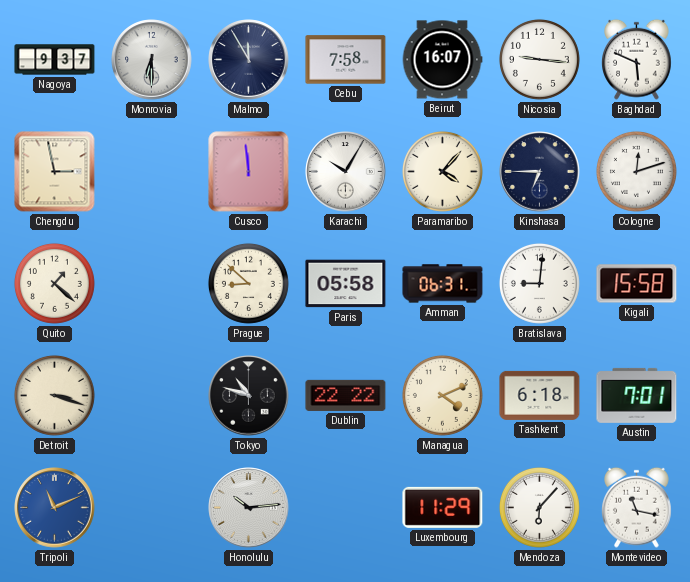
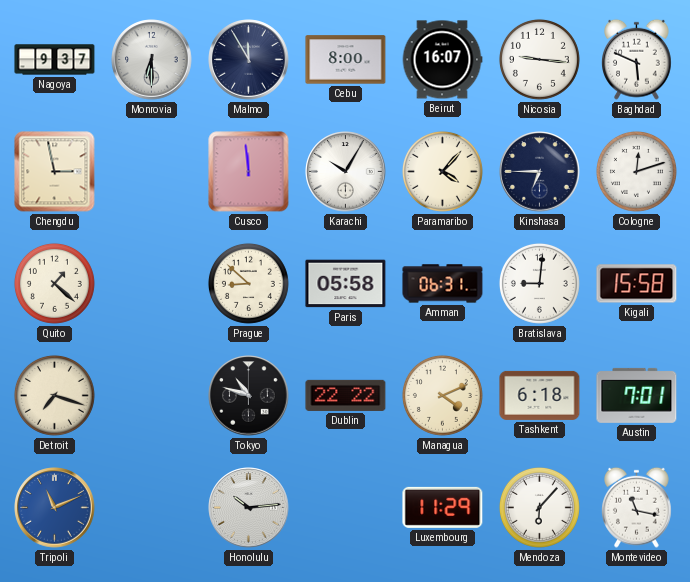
Cebu: 7:58 -> 8:00
Detroit: 3:18 -> 7:18
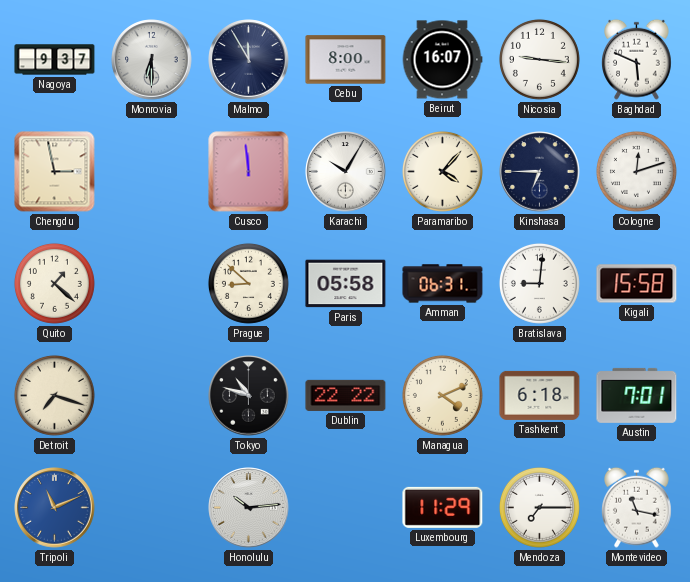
Mendoza: 6:07 -> 7:15
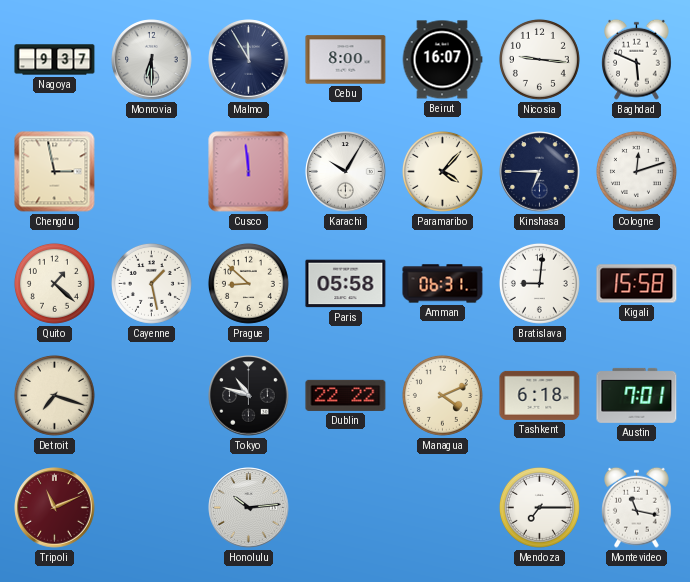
Cayenne: none -> 1:28
Tripoli dial: blue -> burgundy
Luxembourg: 11:29 -> none
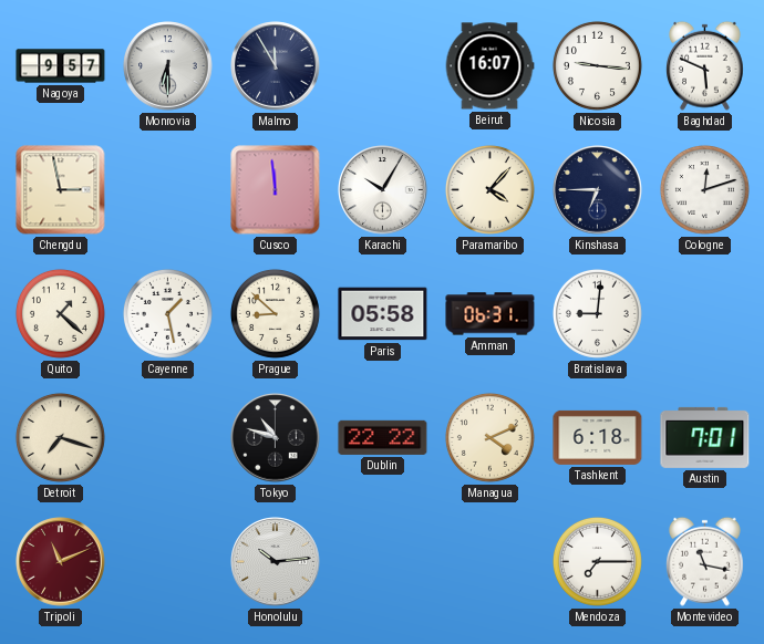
Nagoya: 9:37 -> 9:57
Cebu: 8:00 -> none
Kigali: 15:58 -> none
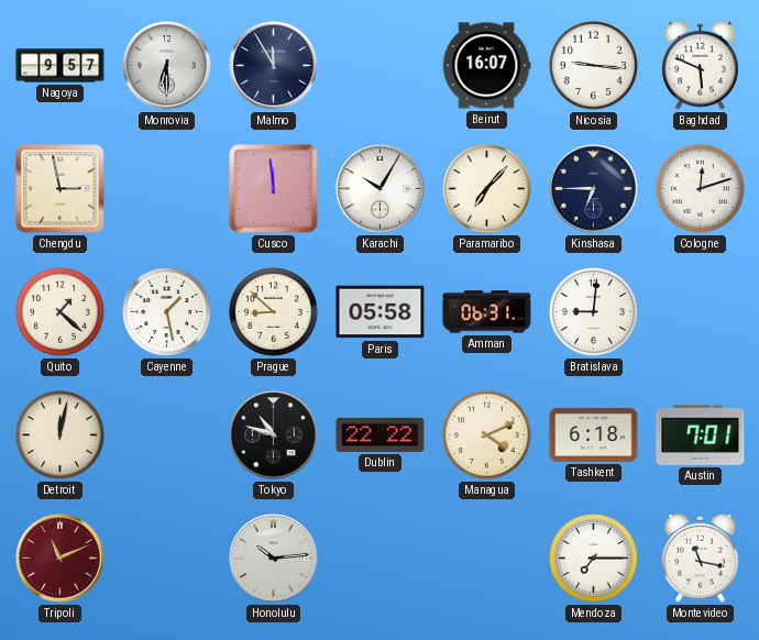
Paramaribo: 4:07 -> 7:07
Detroit: 7:18 -> 12:02
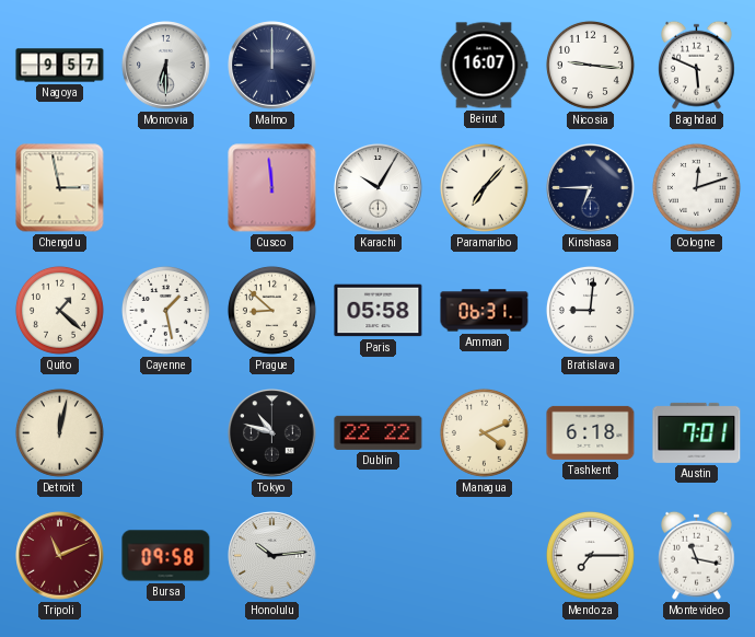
Malmo: 11:55 -> 12:00
Bursa: none -> 09:58
